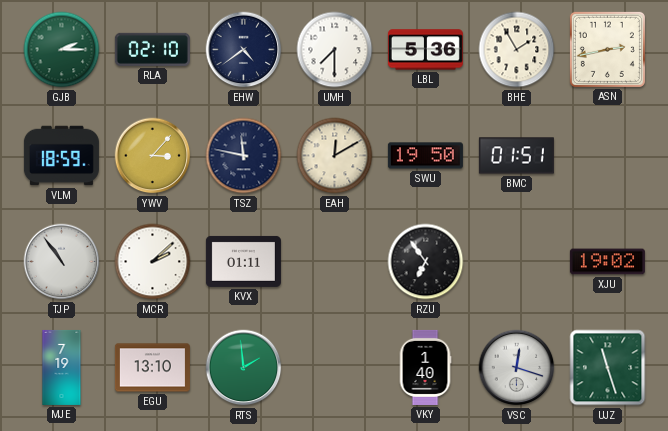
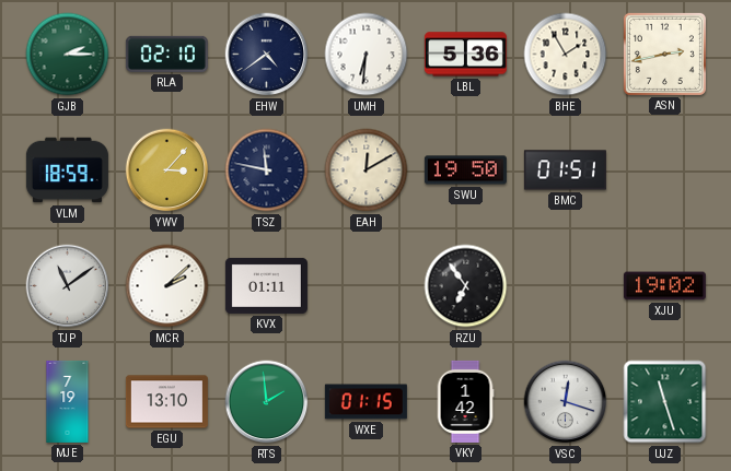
UMH: 7:30 -> 6:31
TJP: 10:54 -> 11:09
WXE: none -> 01:15
VKY: 1:40 -> 1:42
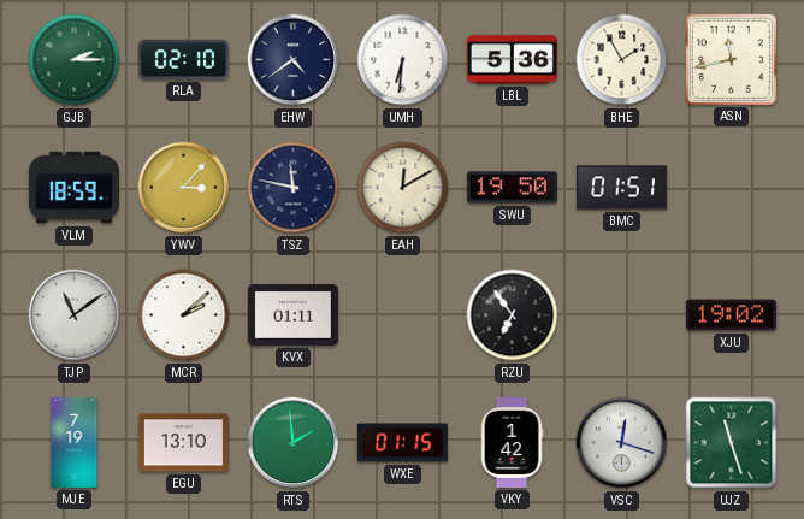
ASN: 2:43 -> 11:43
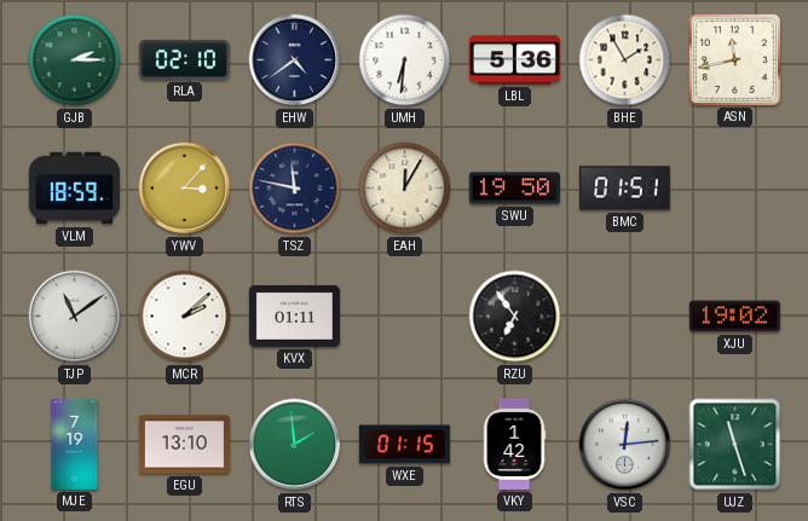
EAH: 12:10 -> 12:05
VSC: 12:18 -> 12:14
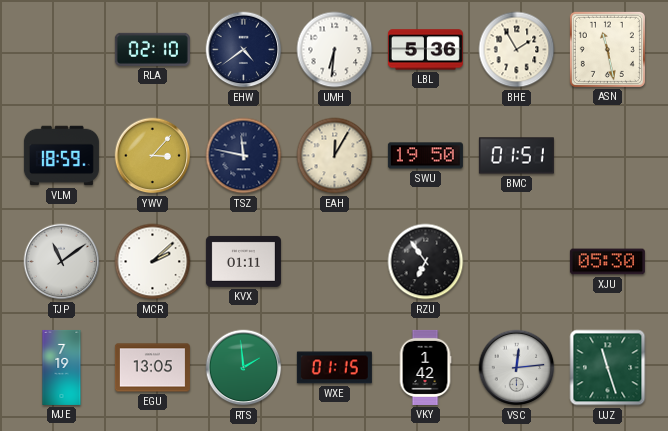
GJB: 2:15 -> none
ASN: 11:43 -> 11:28
XJU: 19:02 -> 05:30
EGU: 13:10 -> 13:05
